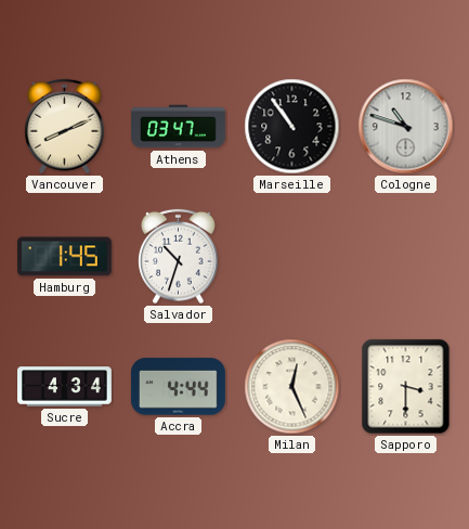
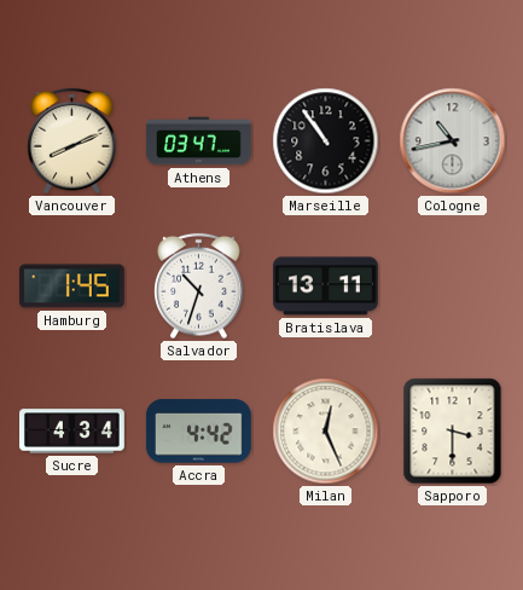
Cologne: 10:48 -> 10:43
Bratislava: none -> 13:11
Accra: 4:44 -> 4:42
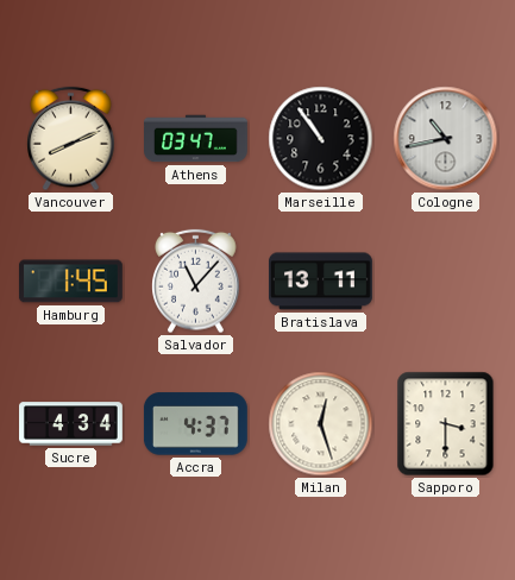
Salvador: 10:33 -> 11:07
Accra: 4:42 -> 4:37
Milan: 12:26 -> 12:27
